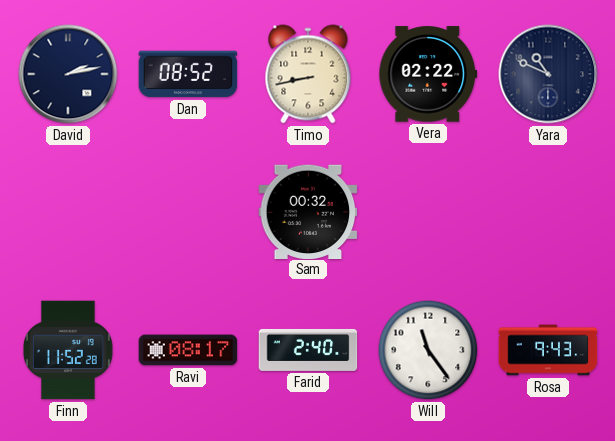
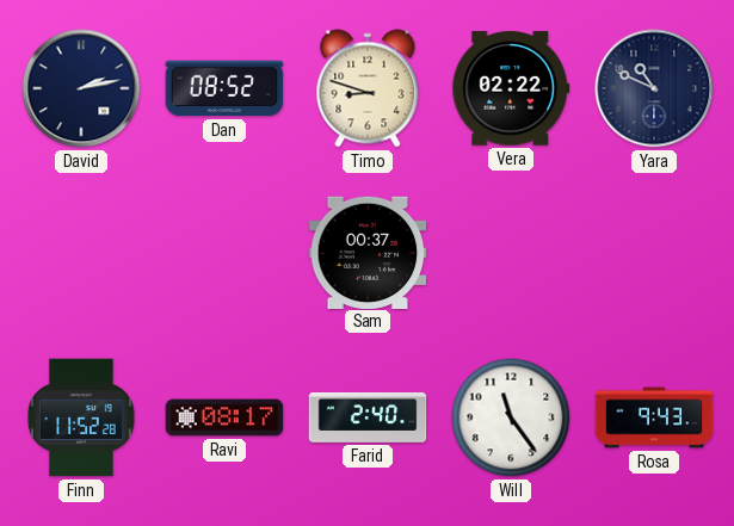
Timo: 8:43 -> 8:48
Sam: 00:32 -> 00:37
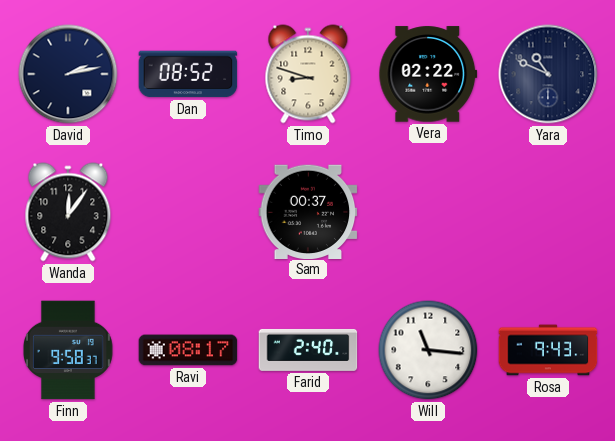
Wanda: none -> 12:06
Finn: 11:52 -> 9:58
Will: 11:24 -> 11:16
